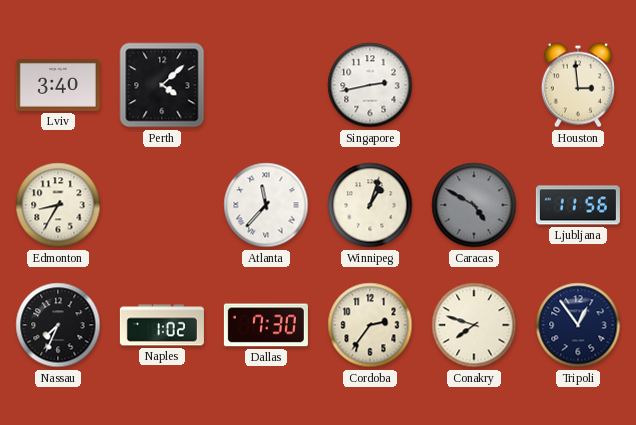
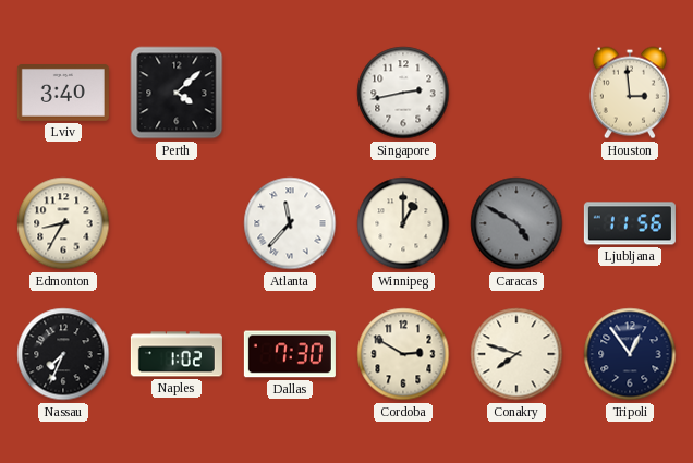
Winnipeg: 1:03 -> 1:00
Cordoba: 2:36 -> 2:50
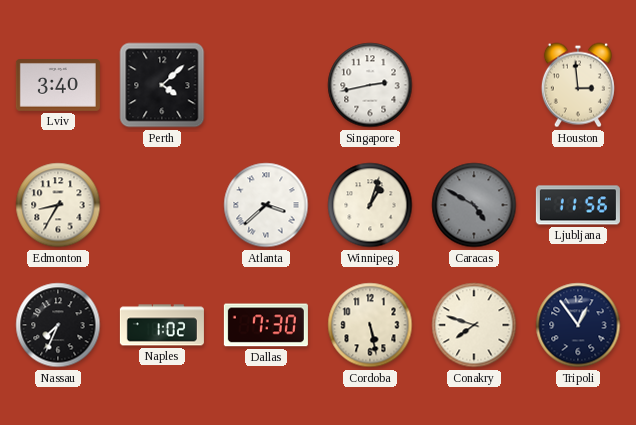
Atlanta: 11:37 -> 3:38
Winnipeg: 1:00 -> 1:03
Cordoba: 2:50 -> 5:28
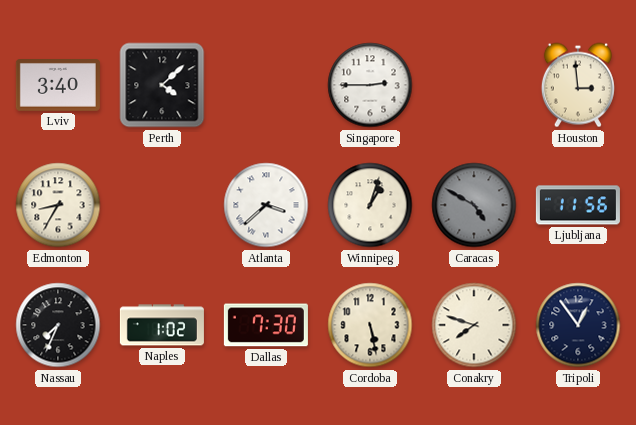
Singapore: 2:43 -> 2:45
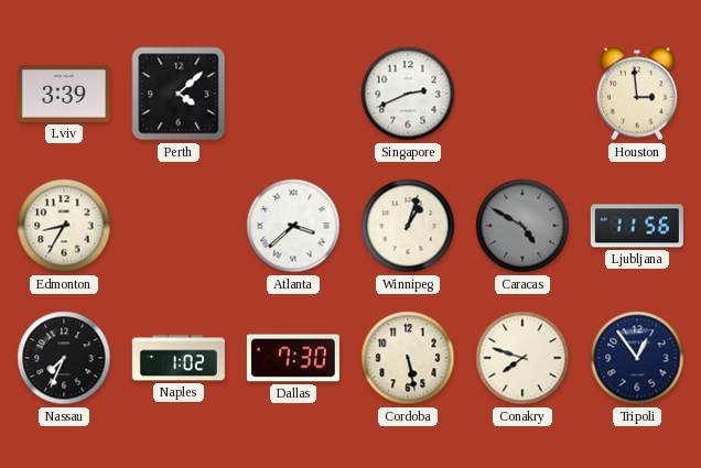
Lviv: 3:40 -> 3:39
Singapore: 2:45 -> 2:41
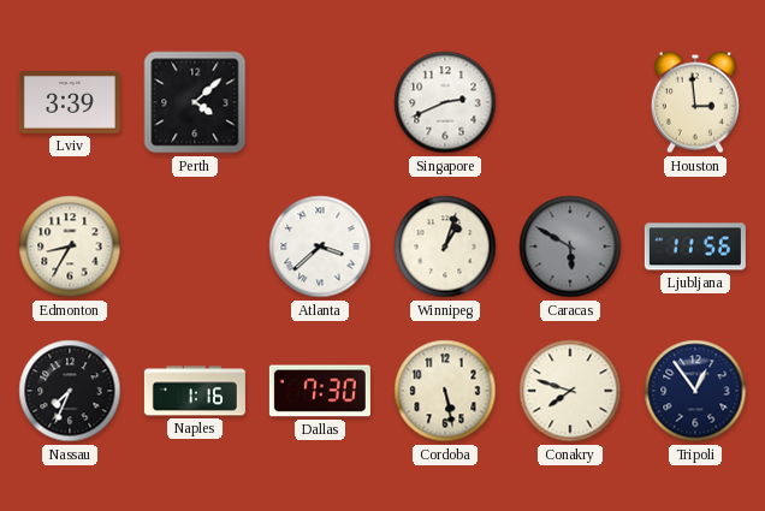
Caracas: 4:50 -> 5:50
Naples: 1:02 -> 1:16
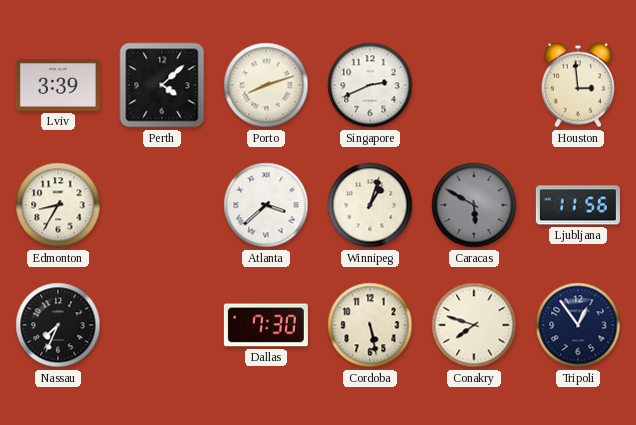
Porto: none -> 8:12
Naples: 1:16 -> none
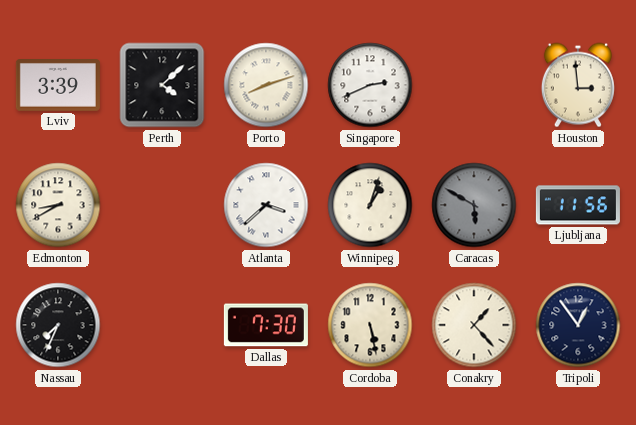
Edmonton: 8:35 -> 8:40
Conakry: 7:48 -> 1:23
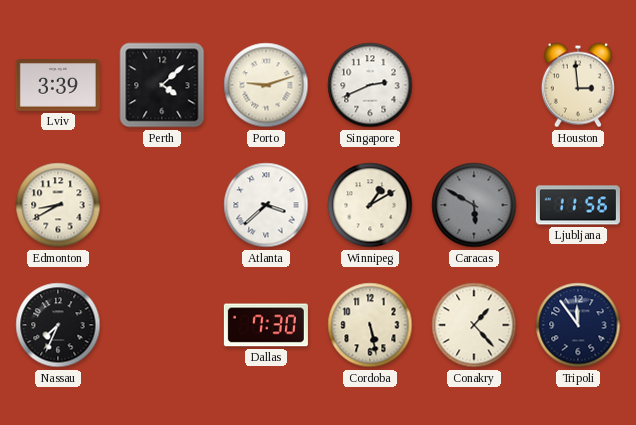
Porto: 8:12 -> 9:12
Winnipeg: 1:03 -> 1:10
Tripoli: 12:54 -> 11:54
